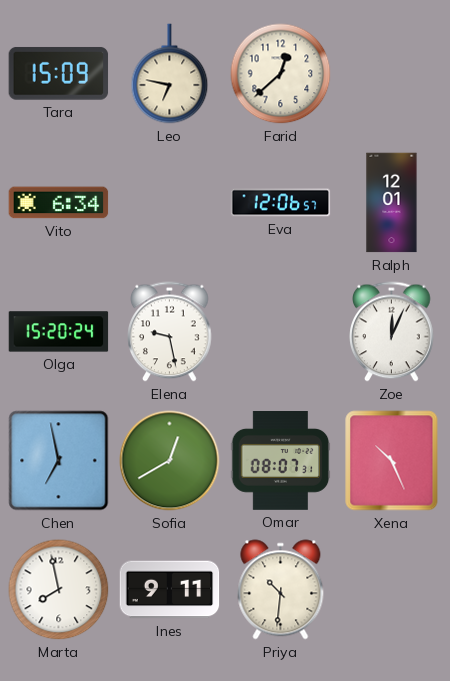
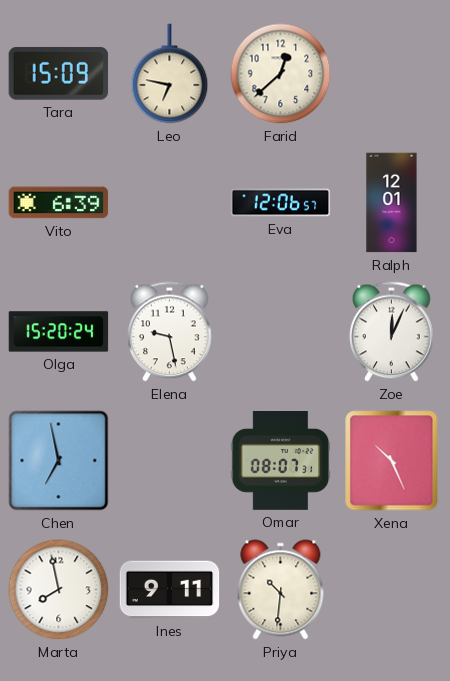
Vito: 6:34 -> 6:39
Sofia: 12:40 -> none
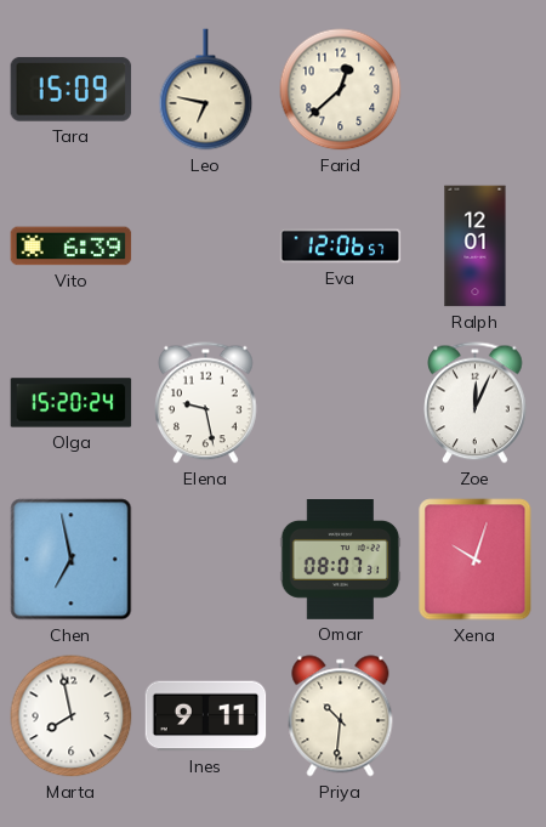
Xena: 10:26 -> 10:03
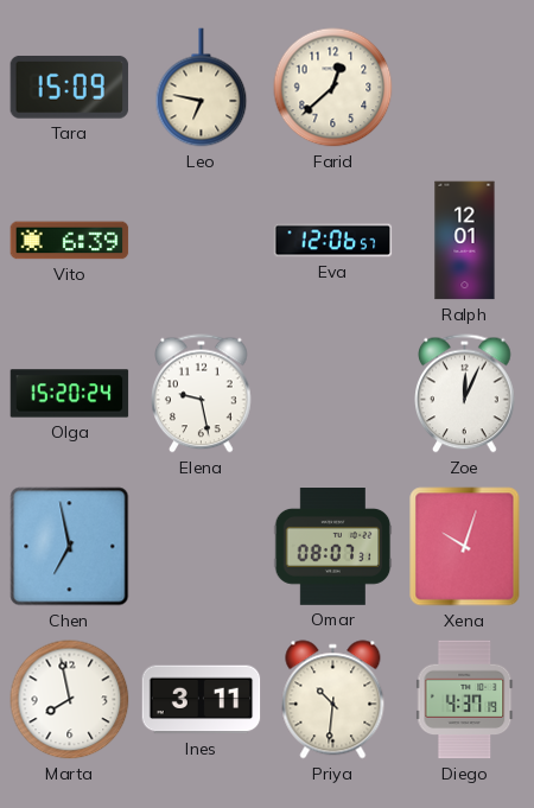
Ines: 9:11 -> 3:11
Diego: none -> 4:37
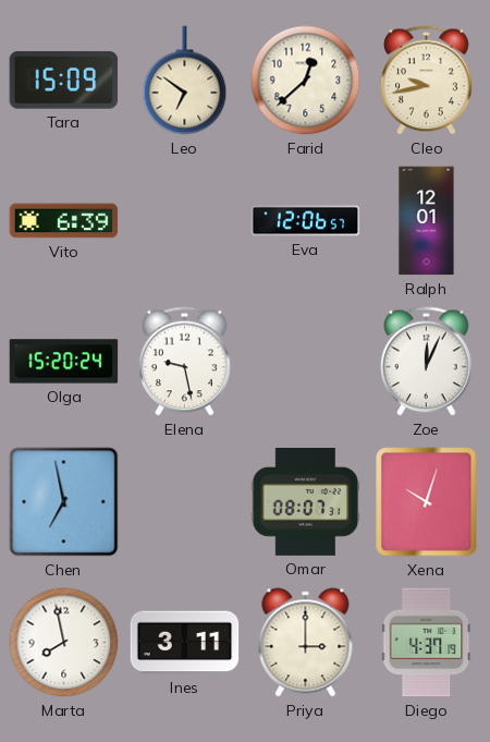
Leo: 6:47 -> 6:51
Cleo: none -> 9:43
Priya: 10:31 -> 3:00
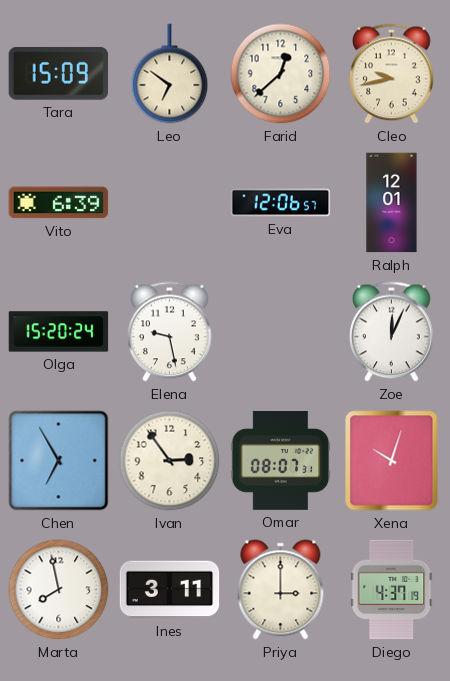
Chen: 6:58 -> 6:55
Ivan: none -> 2:54
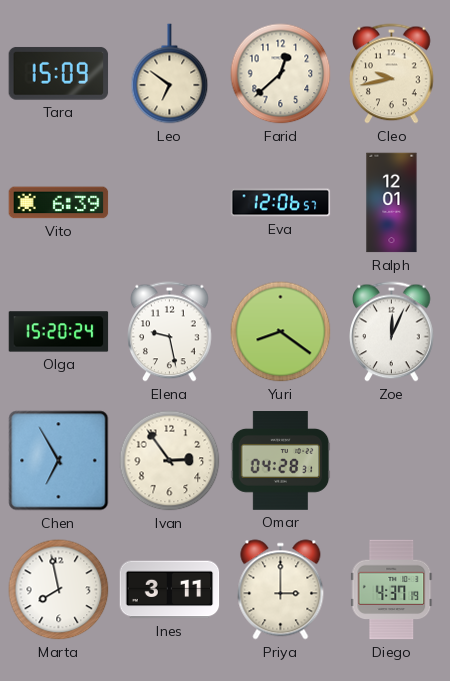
Yuri: none -> 8:21
Omar: 08:07 -> 04:28
Xena: 10:03 -> none
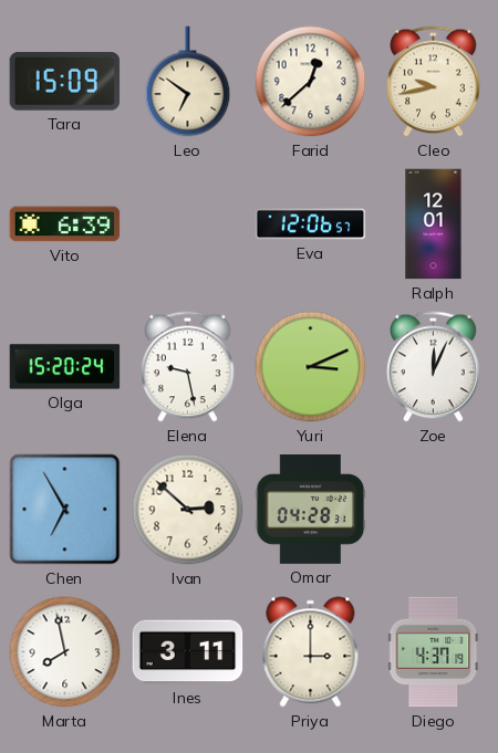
Yuri: 8:21 -> 3:11
Ivan: 2:54 -> 2:52
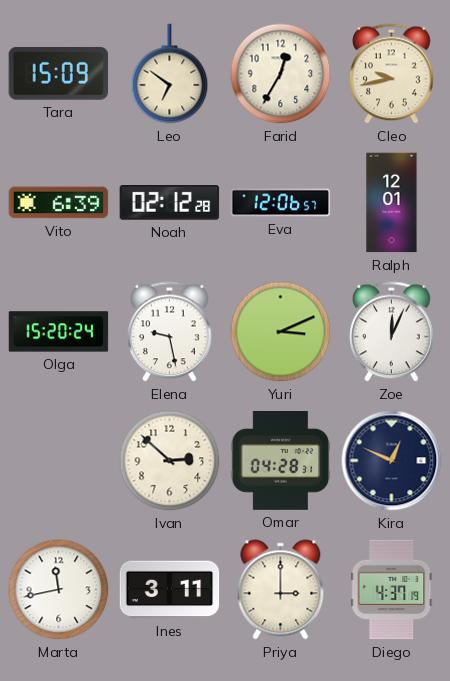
Farid: 12:38 -> 12:35
Noah: none -> 02:12
Chen: 6:55 -> none
Kira: none -> 12:49
Marta: 7:58 -> 11:43
